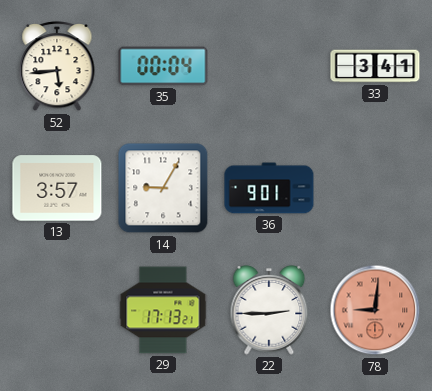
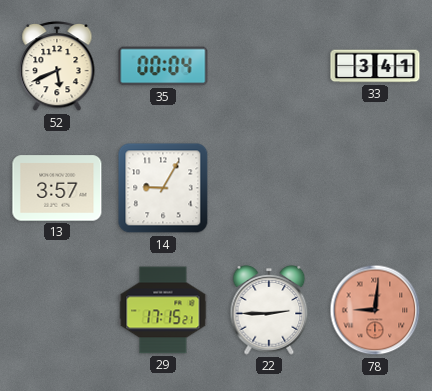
52: 5:44 -> 5:41
36: 9:01 -> none
29: 17:13 -> 17:15
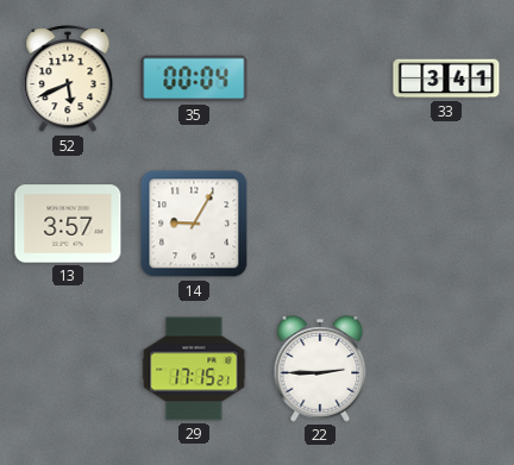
78: 9:01 -> none
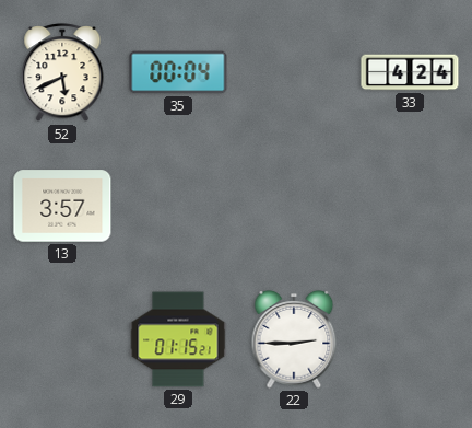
33: 3:41 -> 4:24
14: 9:05 -> none
29: 17:15 -> 01:15
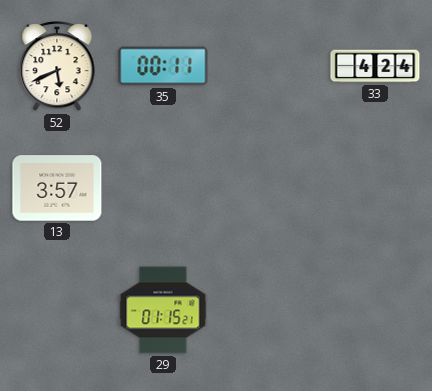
35: 00:04 -> 00:11
22: 2:45 -> none
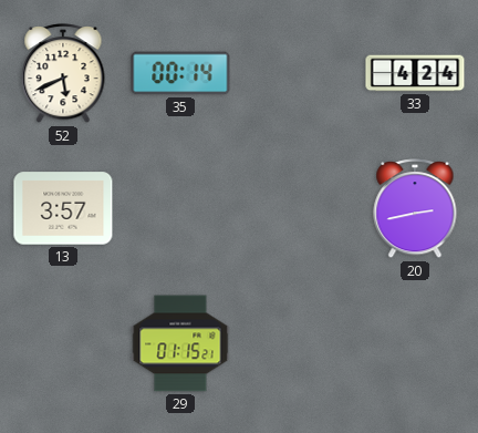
35: 00:11 -> 00:14
20: none -> 2:43
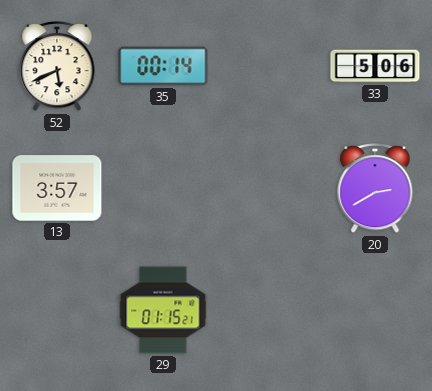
33: 4:24 -> 5:06
20: 2:43 -> 2:40
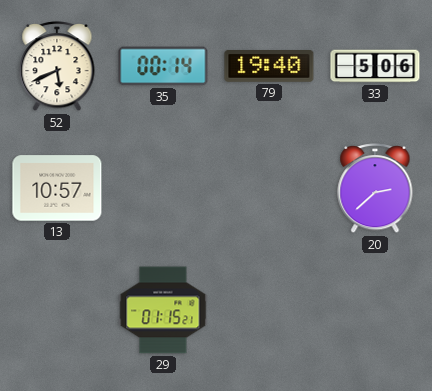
79: none -> 19:40
13: 3:57 -> 10:57
20: 2:40 -> 2:38
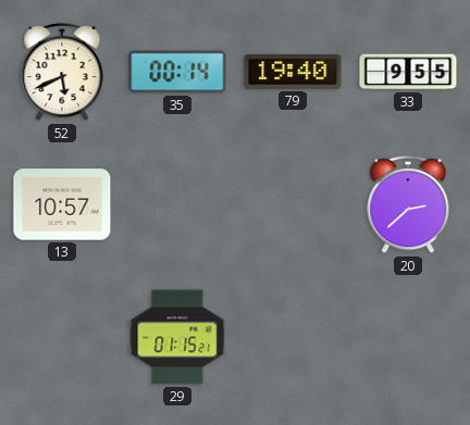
33: 5:06 -> 9:55
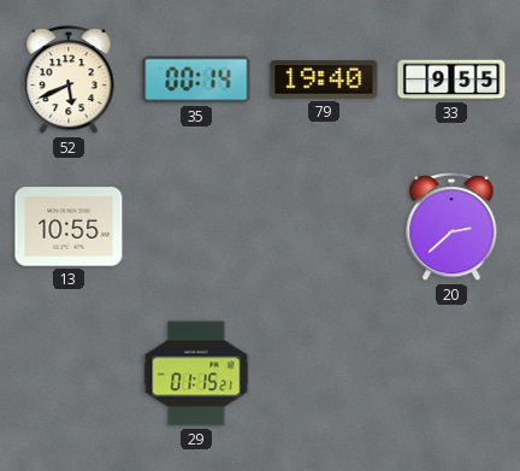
13: 10:57 -> 10:55
